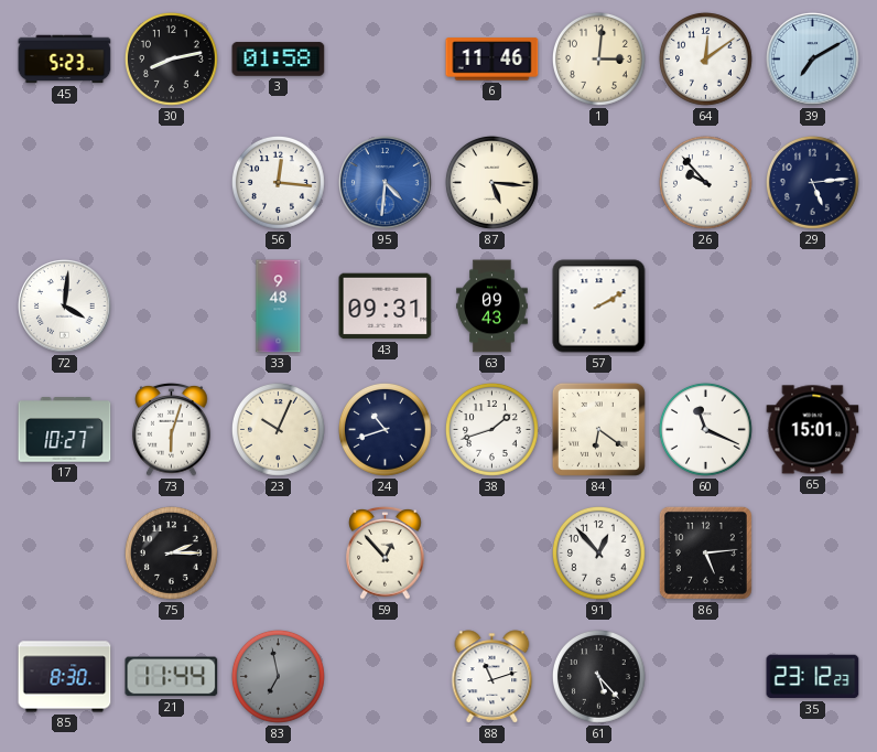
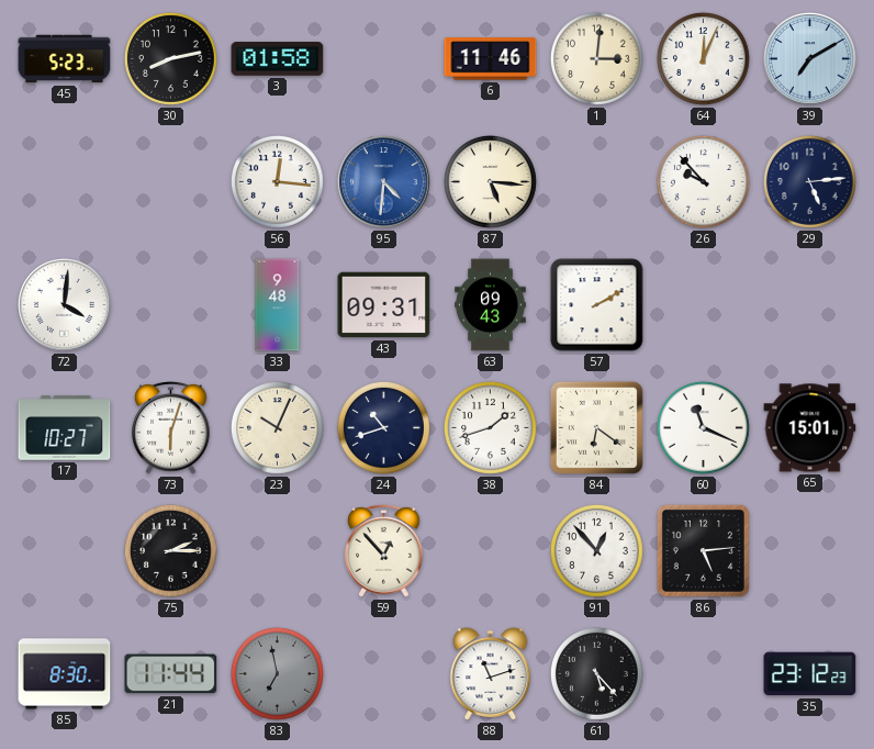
64: 12:09 -> 12:04
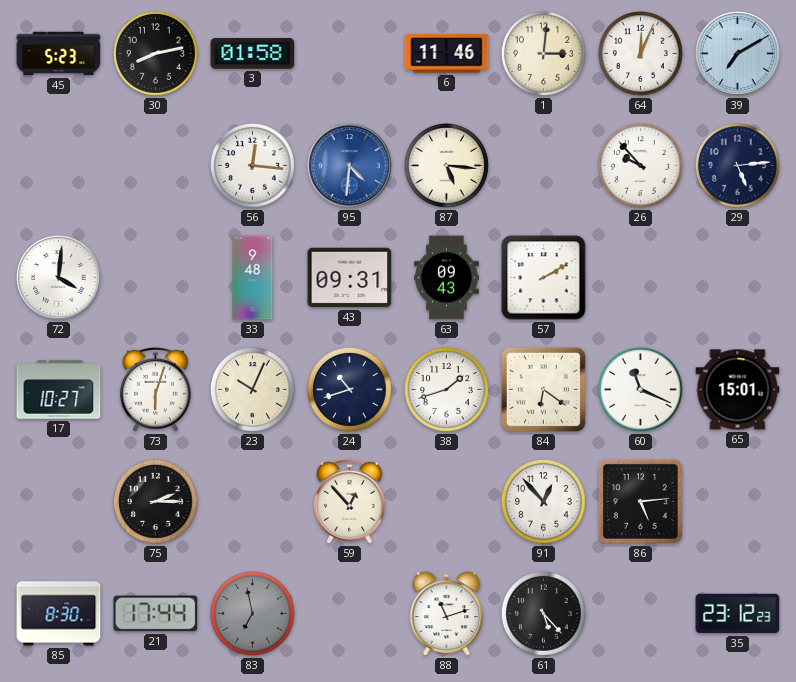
21: 11:44 -> 17:44
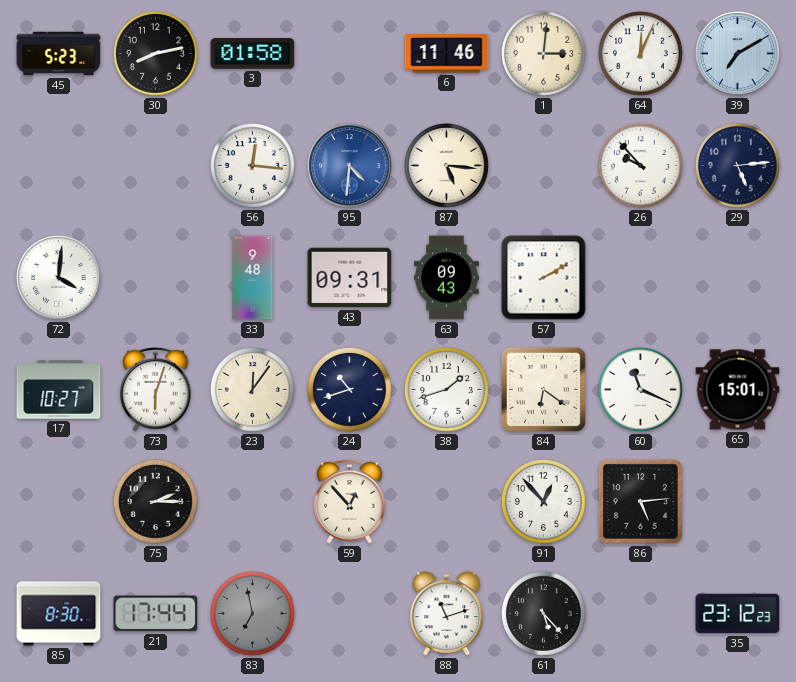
23: 10:04 -> 12:06
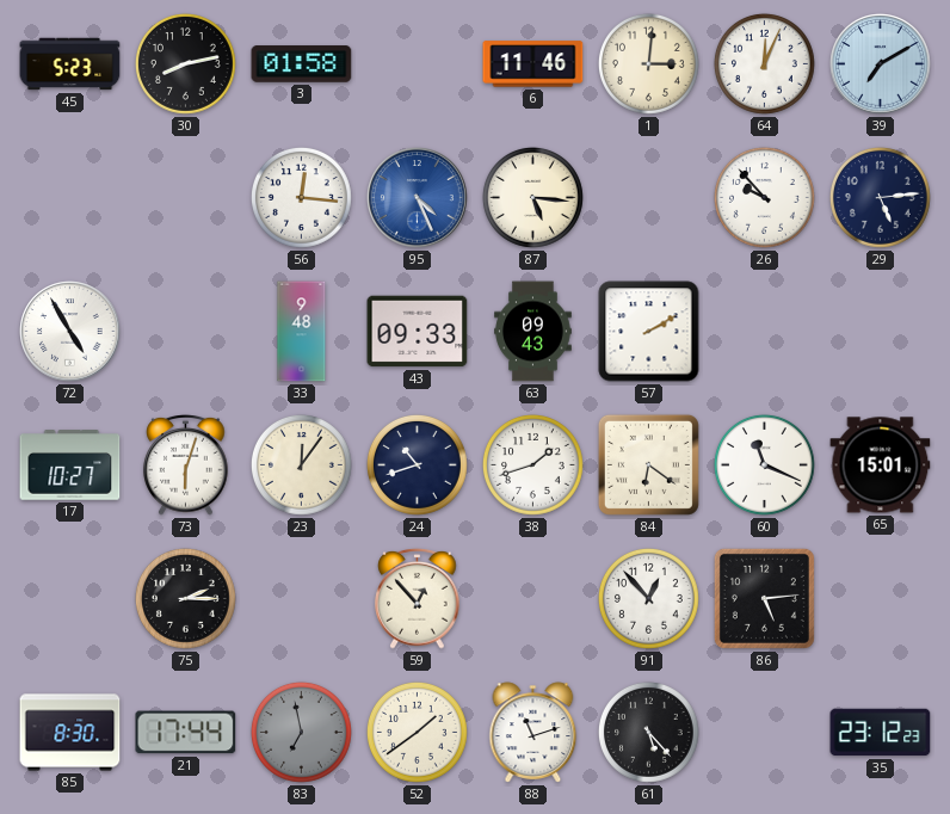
95: 4:31 -> 4:26
72: 4:01 -> 4:55
43: 09:31 -> 09:33
52: none -> 1:39
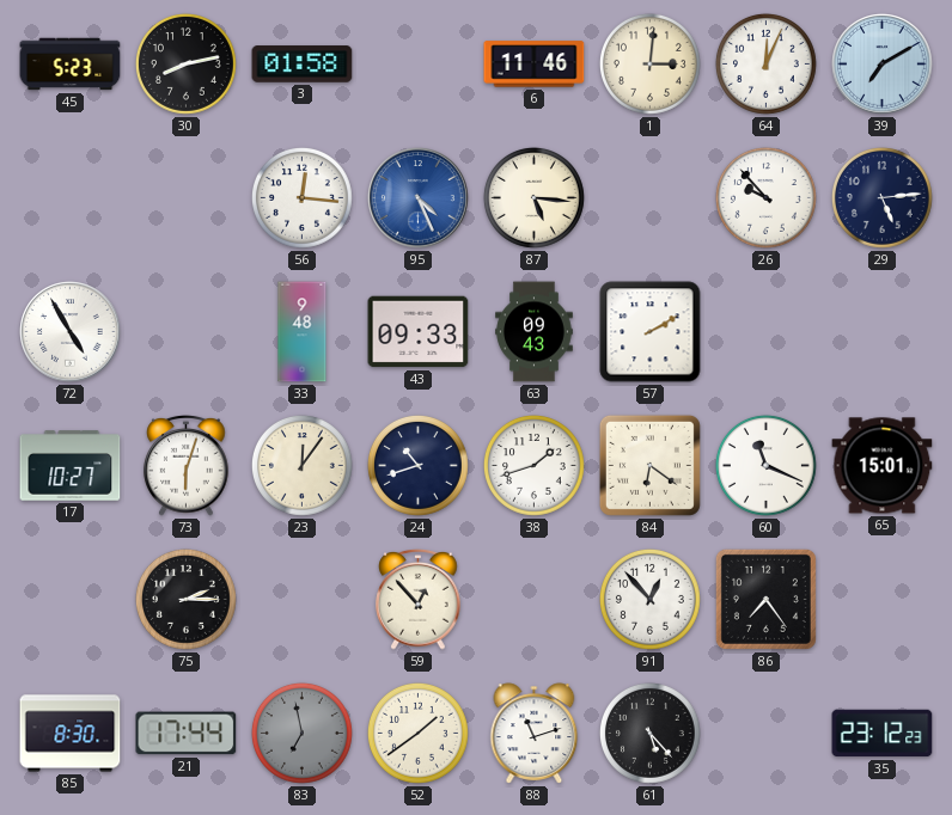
86: 5:14 -> 7:24
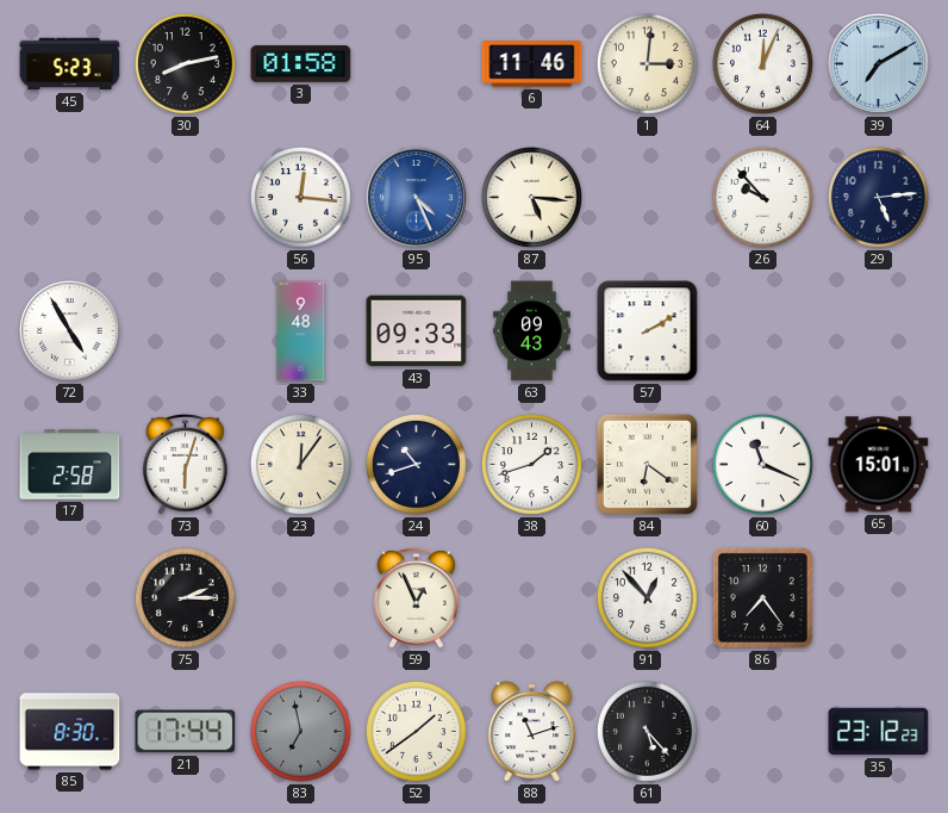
17: 10:27 -> 2:58
59: 12:53 -> 12:56
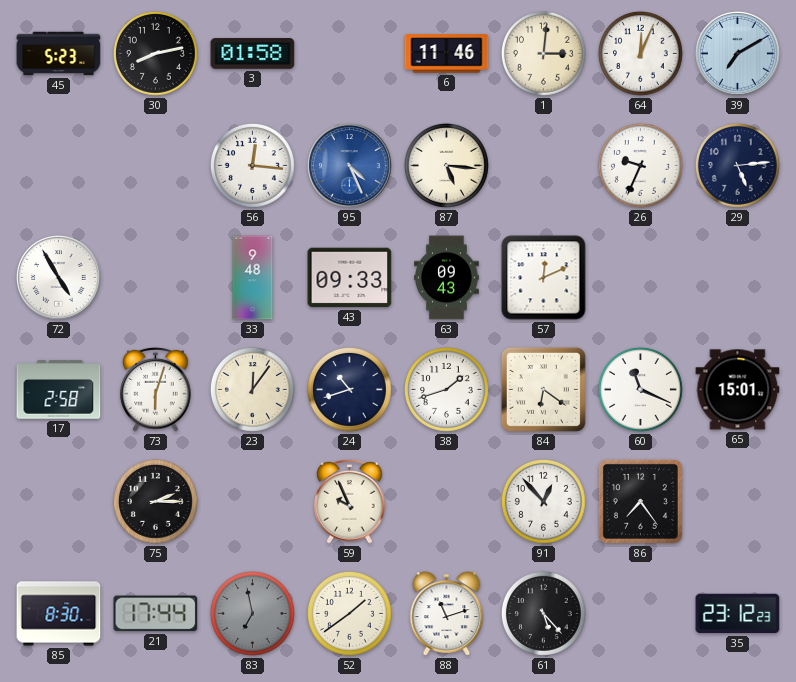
26: 9:53 -> 9:34
57: 2:10 -> 12:11
59: 12:56 -> 9:56
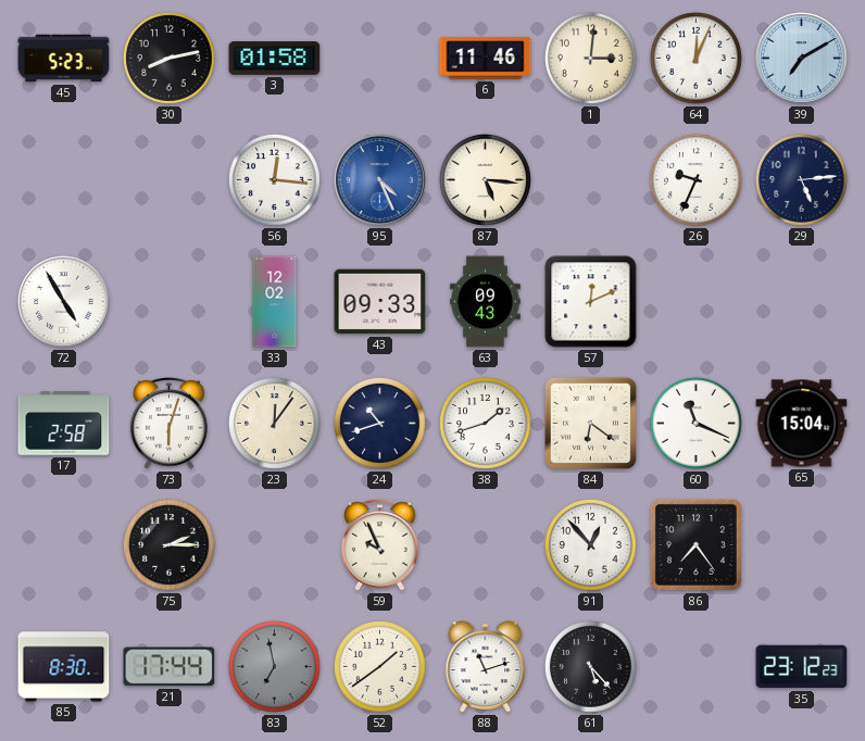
33: 9:48 -> 12:02
65: 15:01 -> 15:04
